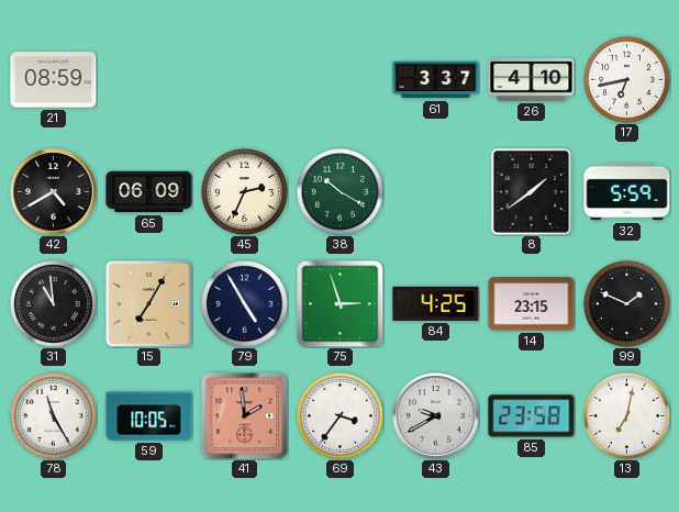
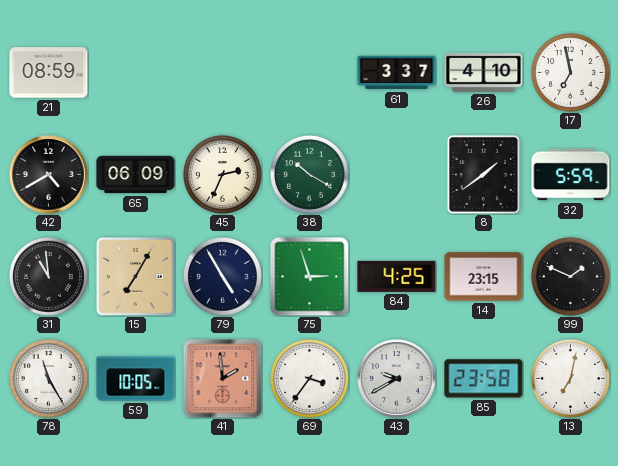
17: 6:43 -> 6:58
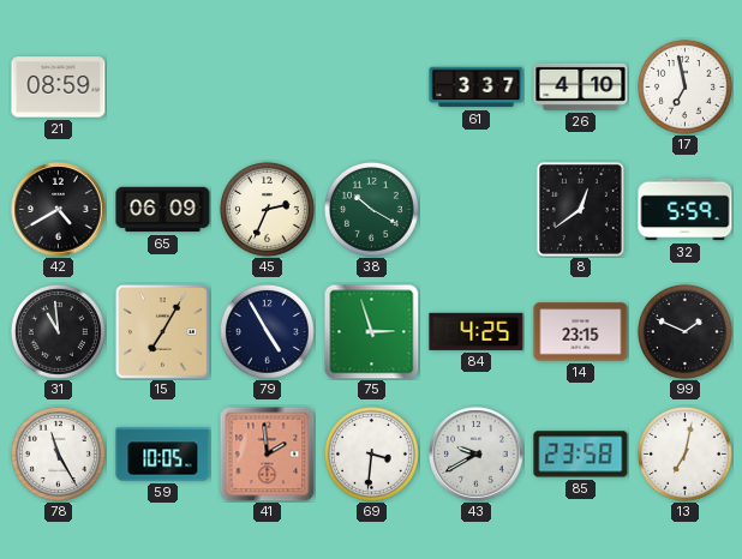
8: 1:39 -> 12:39
69: 3:36 -> 3:31
